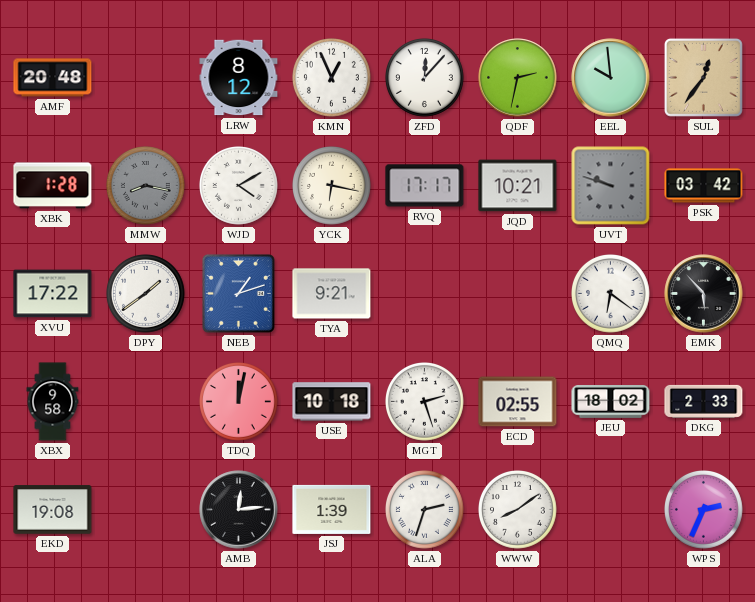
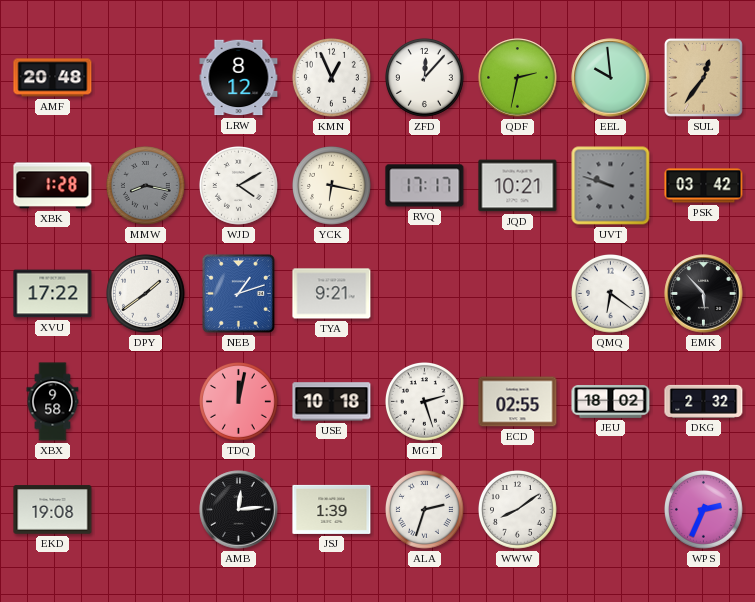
DKG: 2:33 -> 2:32
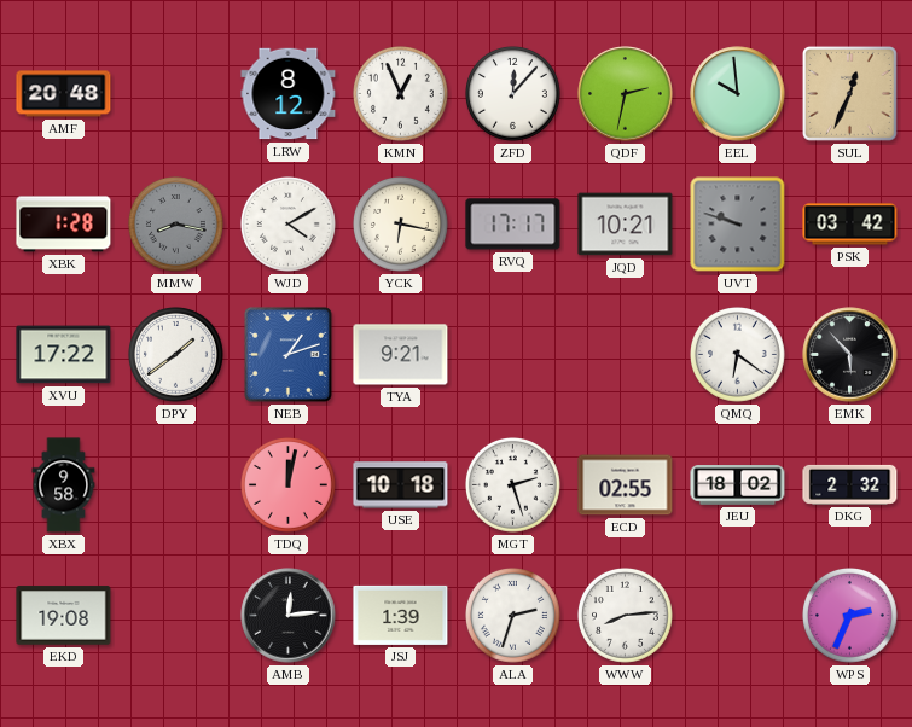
SUL: 12:36 -> 12:34
WWW: 8:09 -> 8:14
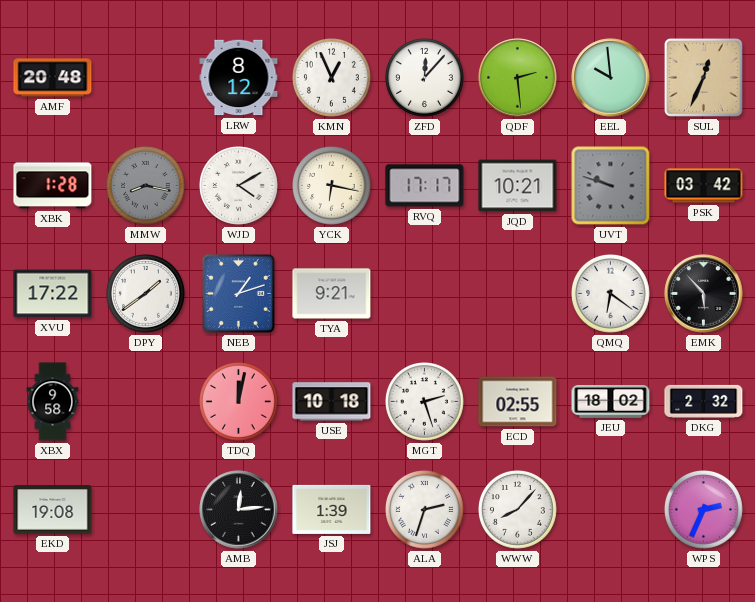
QDF: 2:32 -> 2:29
WWW: 8:14 -> 8:07
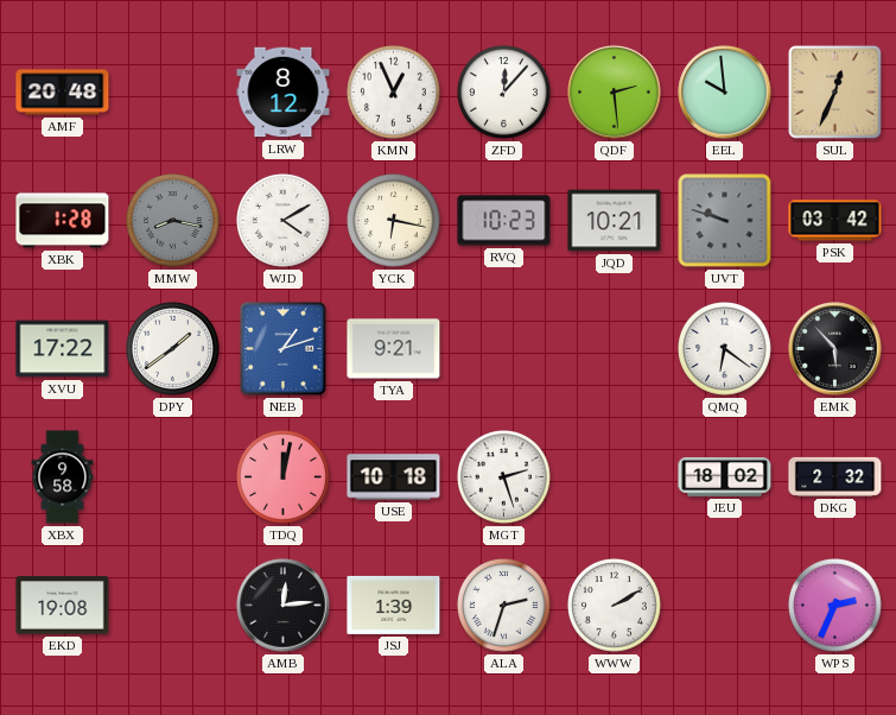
RVQ: 17:17 -> 10:23
ECD: 02:55 -> none
WWW: 8:07 -> 2:10
